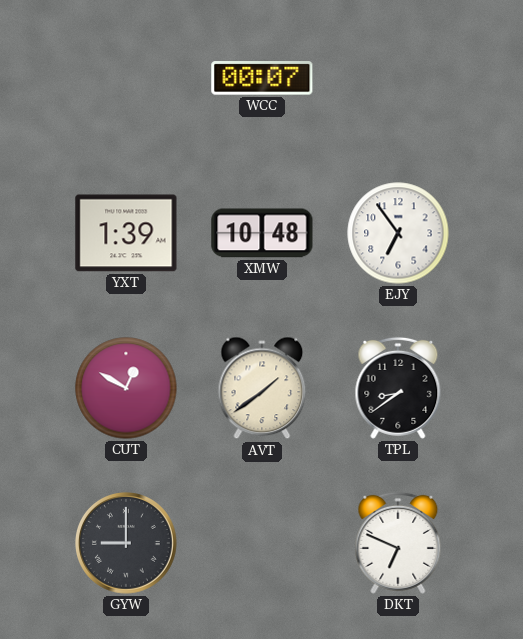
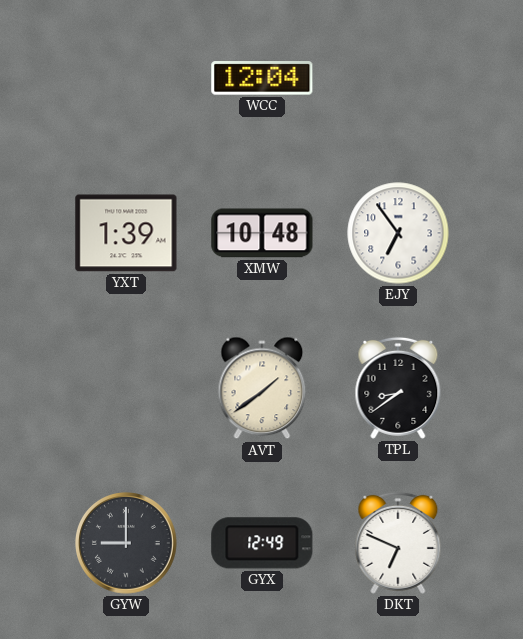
WCC: 00:07 -> 12:04
CUT: 12:50 -> none
GYX: none -> 12:49
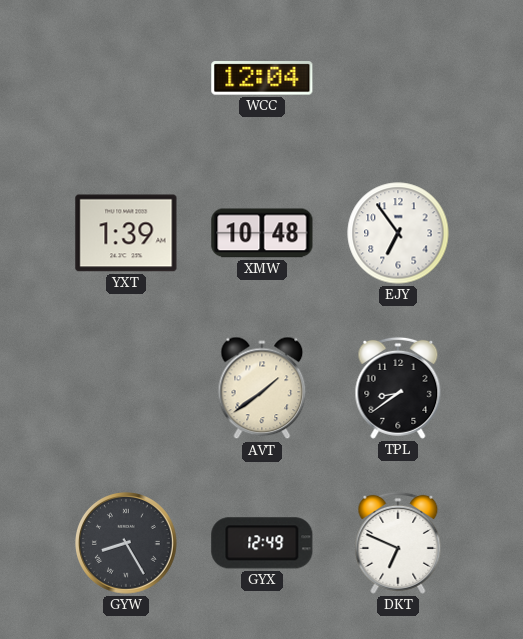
GYW: 9:00 -> 8:25
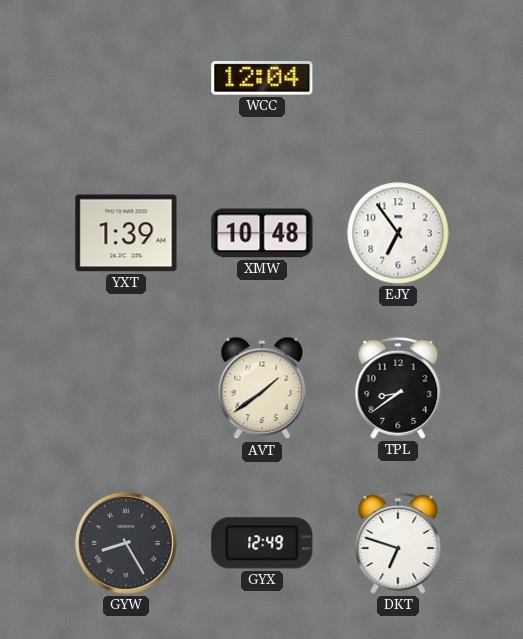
DKT: 6:49 -> 6:48
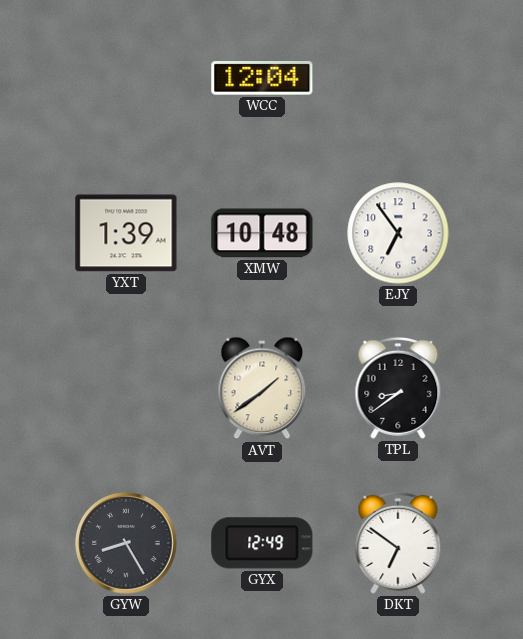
DKT: 6:48 -> 6:51
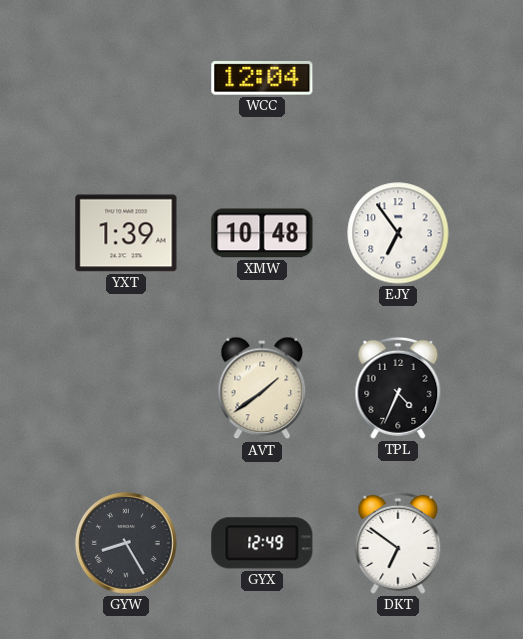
TPL: 8:39 -> 4:34
